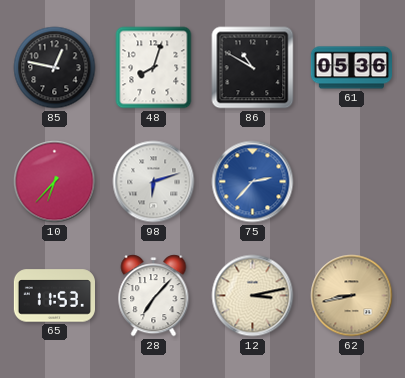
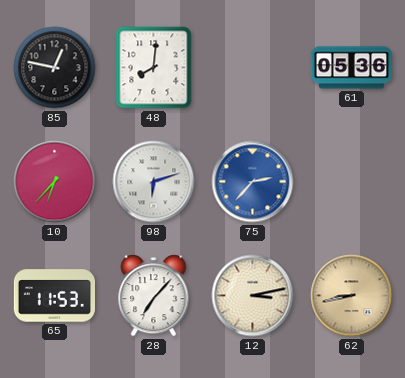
48: 8:03 -> 8:01
86: 10:50 -> none
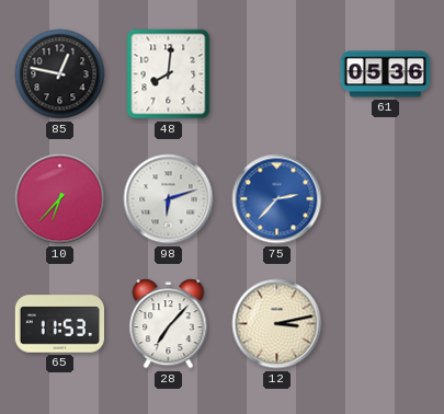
62: 8:43 -> none
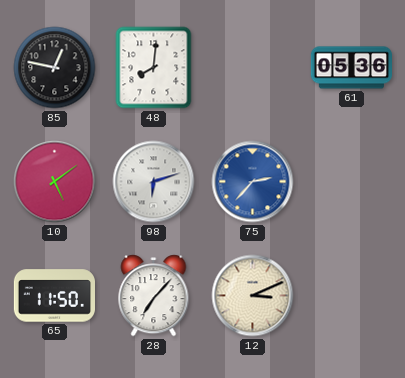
10: 6:37 -> 5:09
65: 11:53 -> 11:50
12: 3:13 -> 3:11
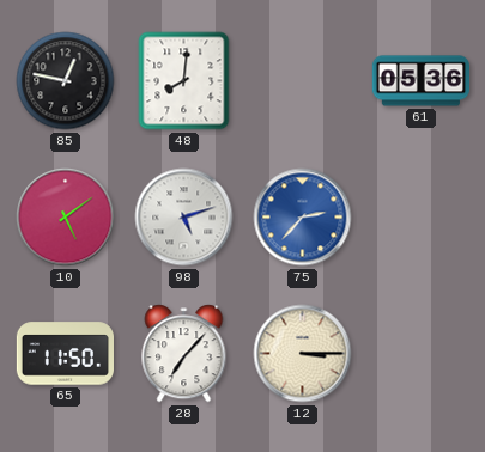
98: 6:12 -> 5:12
12: 3:11 -> 3:15
